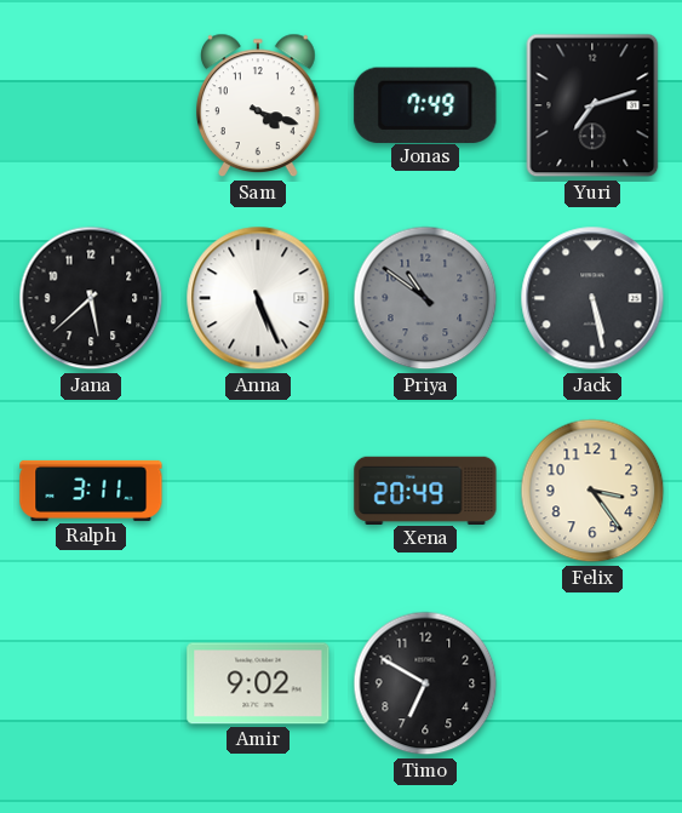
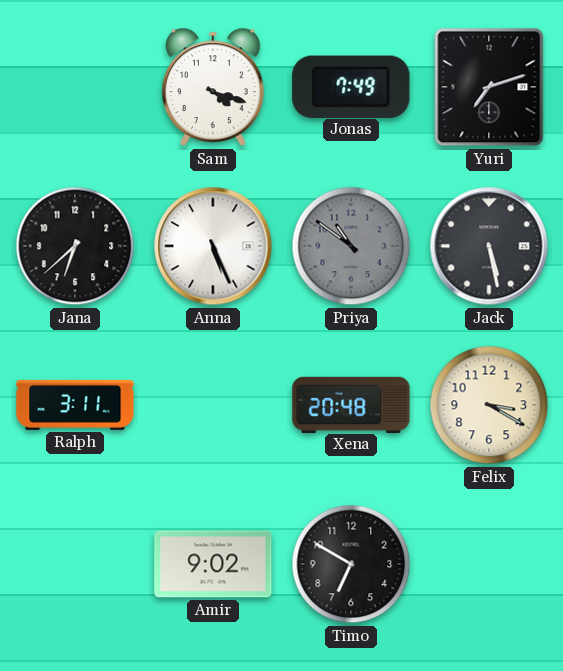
Jana: 5:38 -> 6:38
Xena: 20:49 -> 20:48
Felix: 3:24 -> 3:20
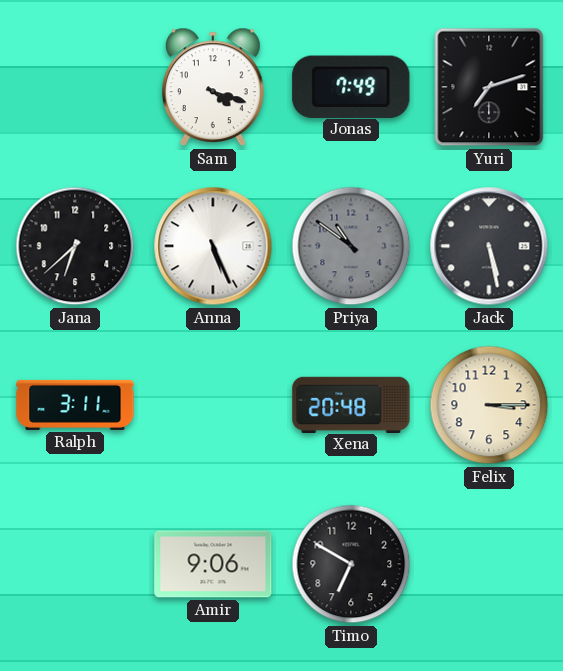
Felix: 3:20 -> 3:15
Amir: 9:02 -> 9:06
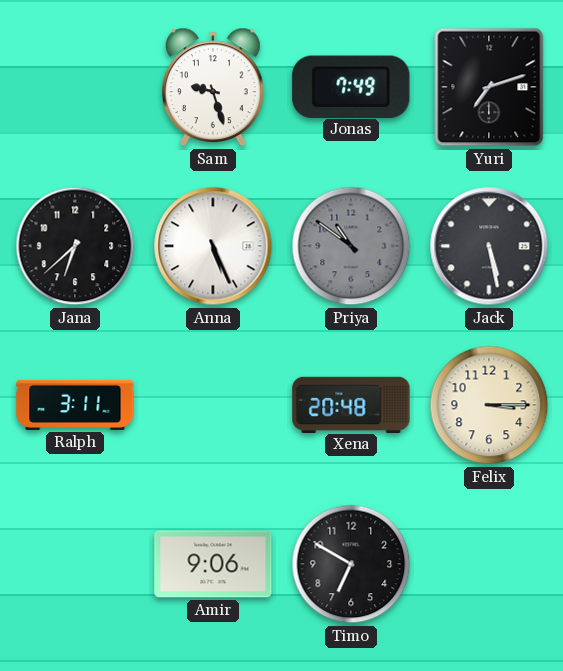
Sam: 4:18 -> 9:27
